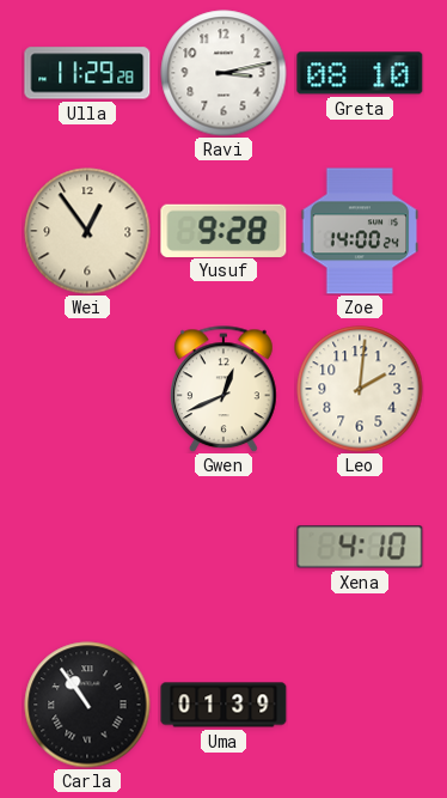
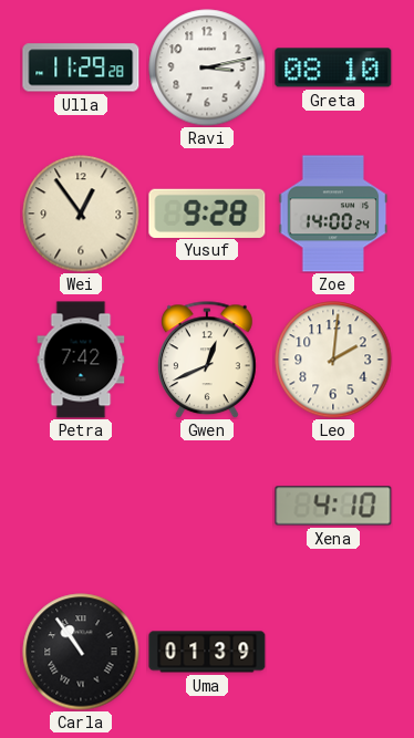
Petra: none -> 7:42
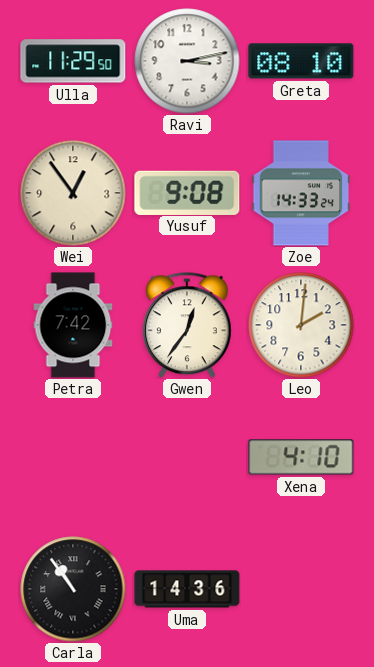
Ulla: 11:29:28 -> 11:29:50
Yusuf: 9:28 -> 9:08
Zoe: 14:00 -> 14:33
Gwen: 12:41 -> 12:36
Uma: 01:39 -> 14:36
